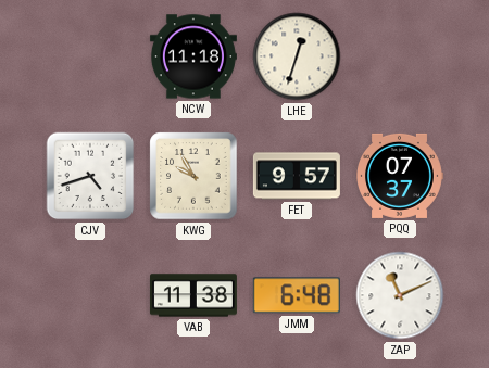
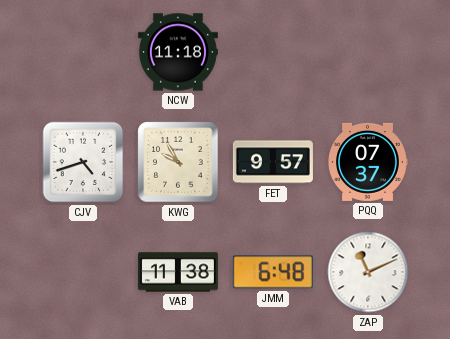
LHE: 12:33 -> none
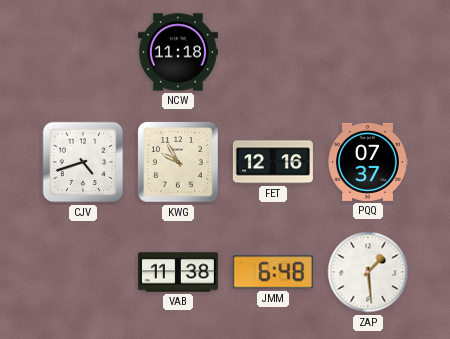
FET: 9:57 -> 12:16
ZAP: 11:11 -> 1:29
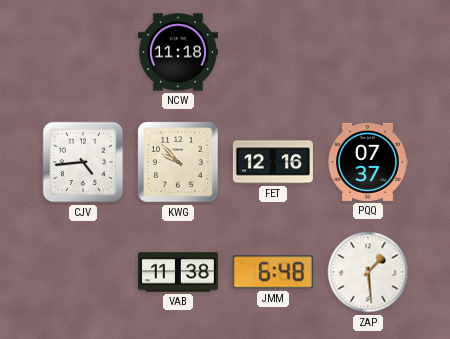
CJV: 4:42 -> 4:44
KWG: 9:55 -> 9:53
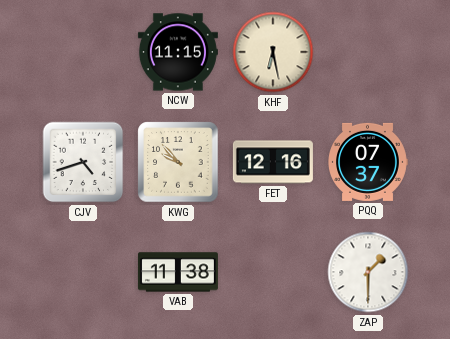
NCW: 11:18 -> 11:15
KHF: none -> 6:28
CJV: 4:44 -> 4:42
JMM: 6:48 -> none
ZAP: 1:29 -> 1:30
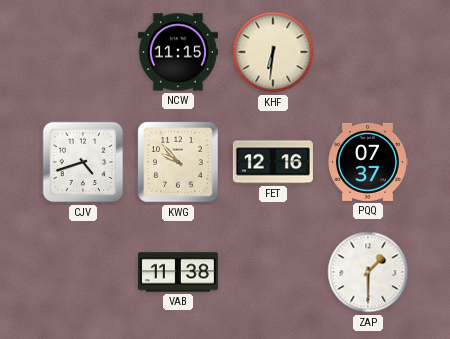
KHF: 6:28 -> 6:31
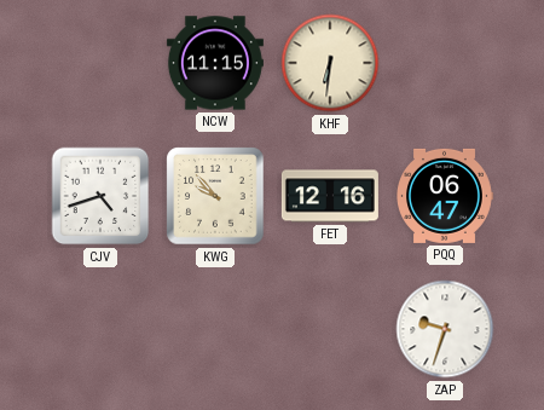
PQQ: 07:37 -> 06:47
VAB: 11:38 -> none
ZAP: 1:30 -> 9:33
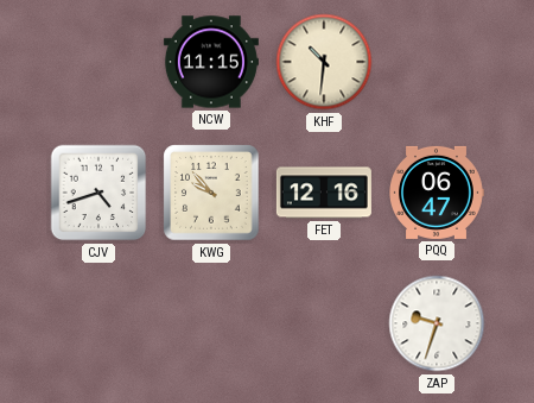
KHF: 6:31 -> 10:31
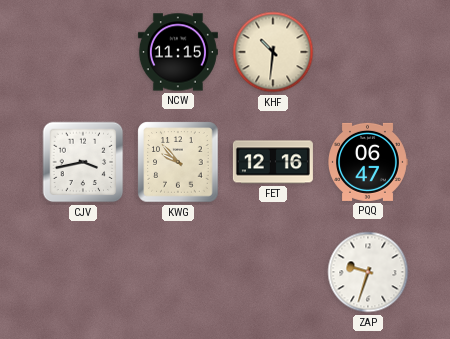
CJV: 4:42 -> 3:43
